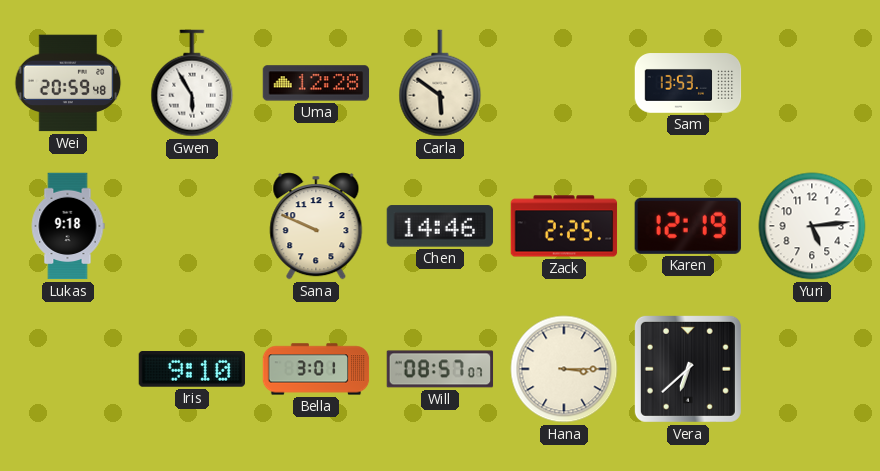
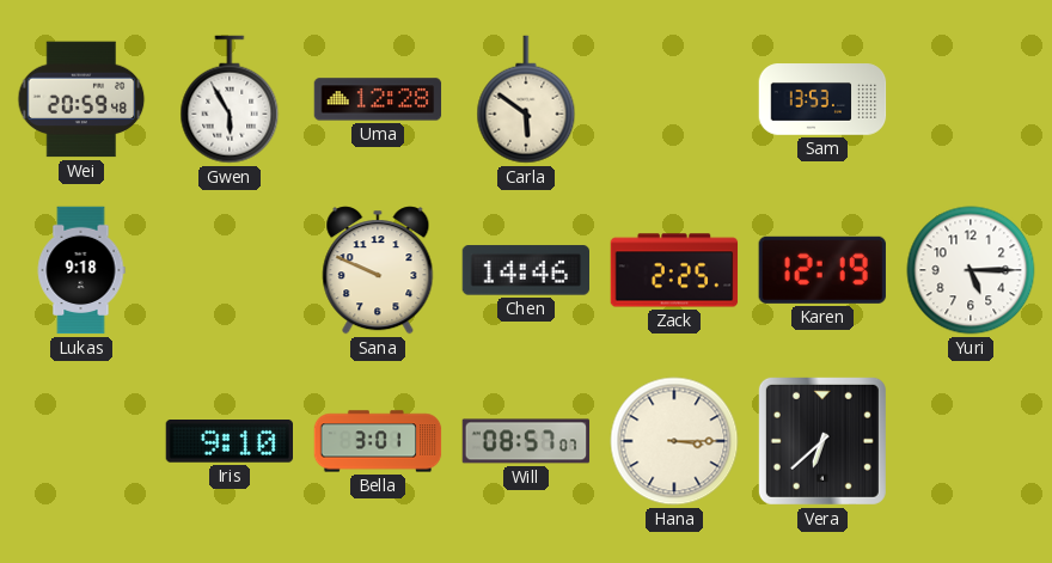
Yuri: 5:14 -> 5:15
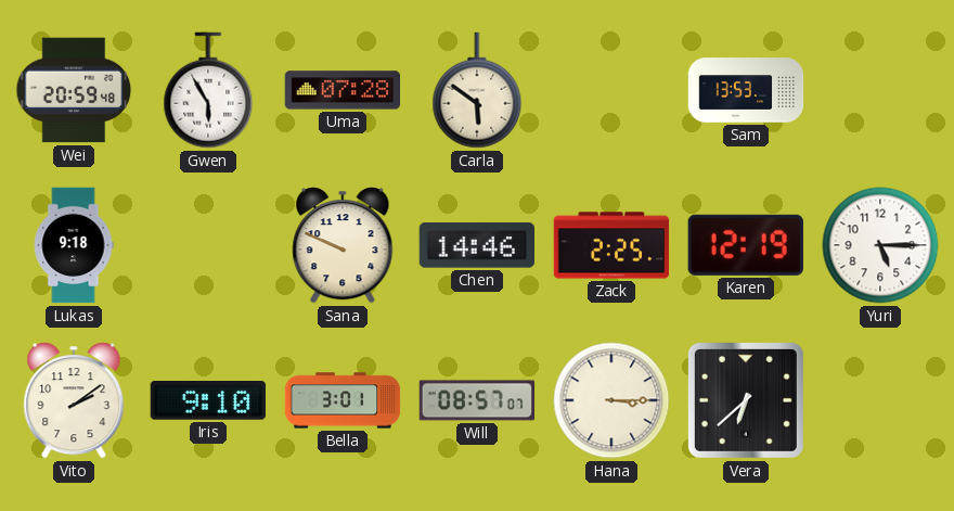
Uma: 12:28 -> 07:28
Vito: none -> 2:09
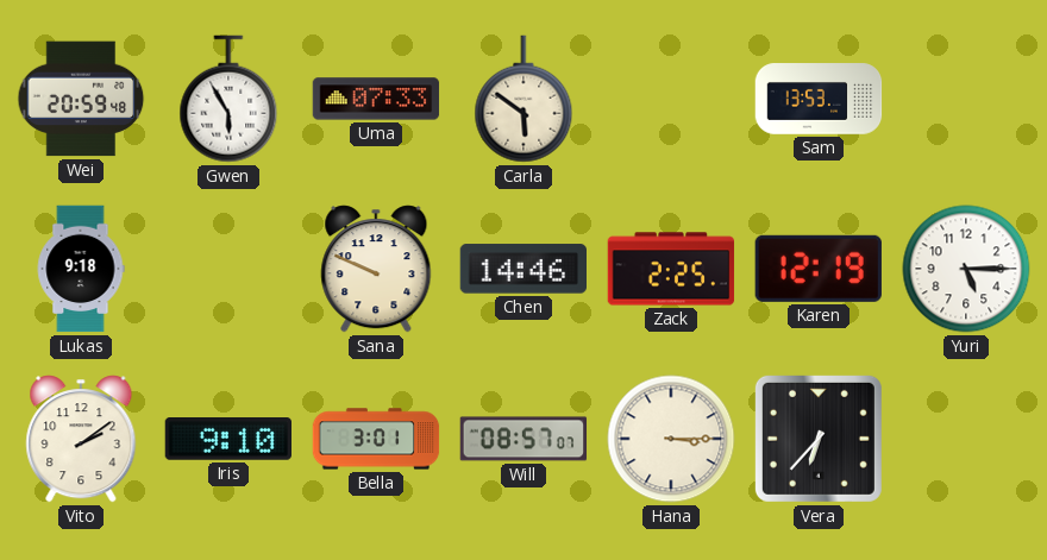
Uma: 07:28 -> 07:33
Vera: 6:38 -> 6:37
